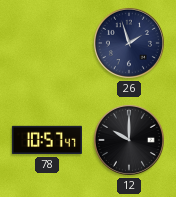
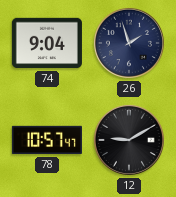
74: none -> 9:04
12: 10:00 -> 9:10
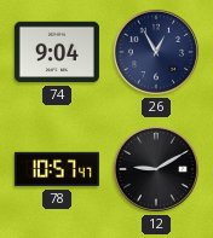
26: 1:57 -> 12:55
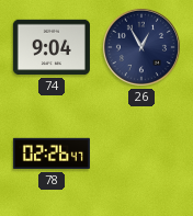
78: 10:57 -> 02:26
12: 9:10 -> none
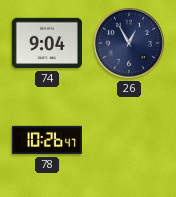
78: 02:26 -> 10:26
